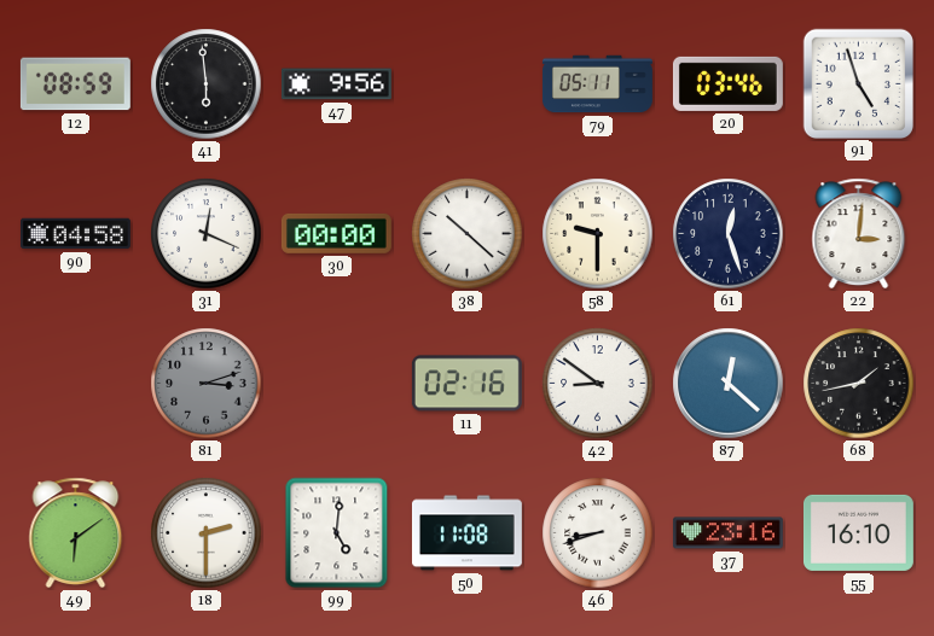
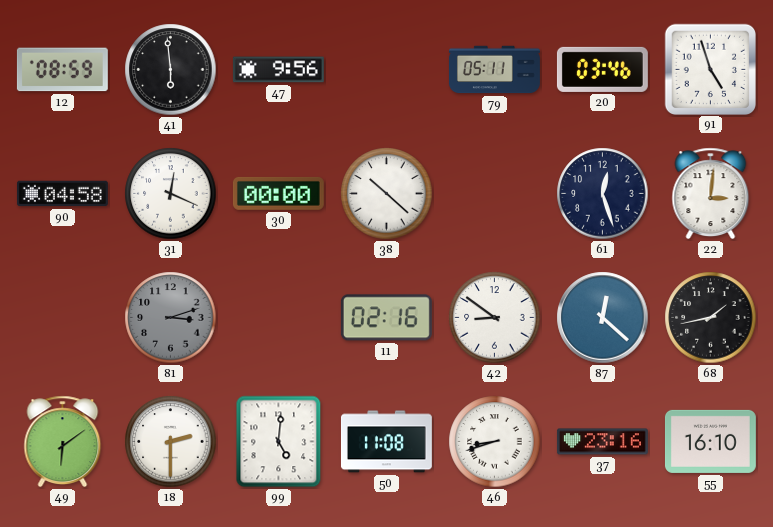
58: 9:30 -> none
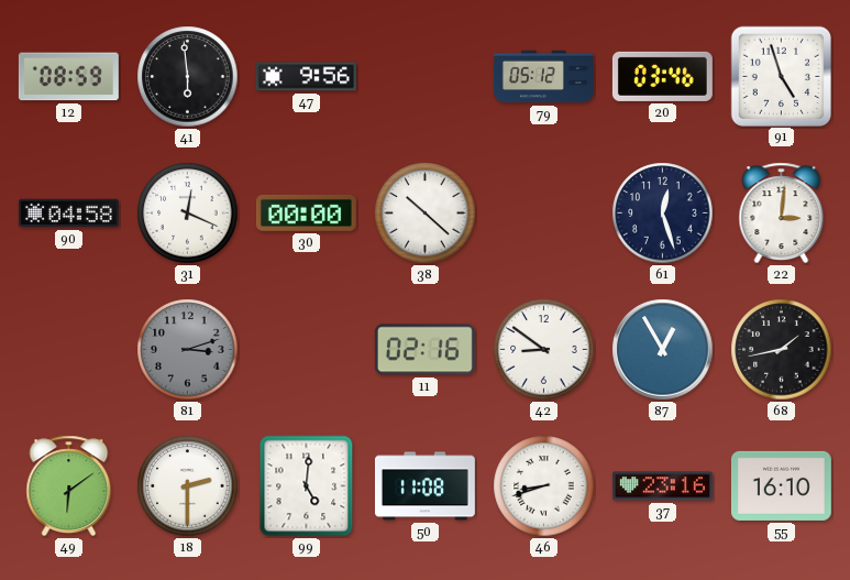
79: 05:11 -> 05:12
87: 12:22 -> 12:55
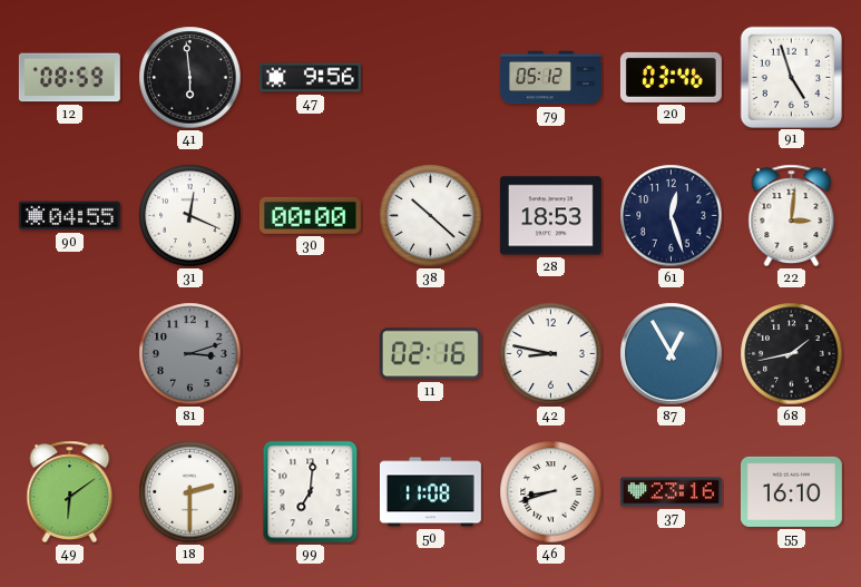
90: 04:58 -> 04:55
28: none -> 18:53
42: 8:51 -> 8:47
99: 5:01 -> 7:01
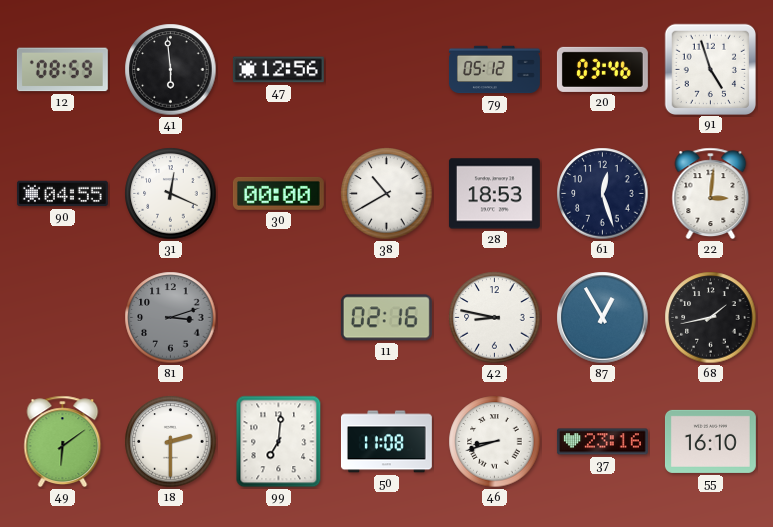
47: 9:56 -> 12:56
38: 10:22 -> 10:40
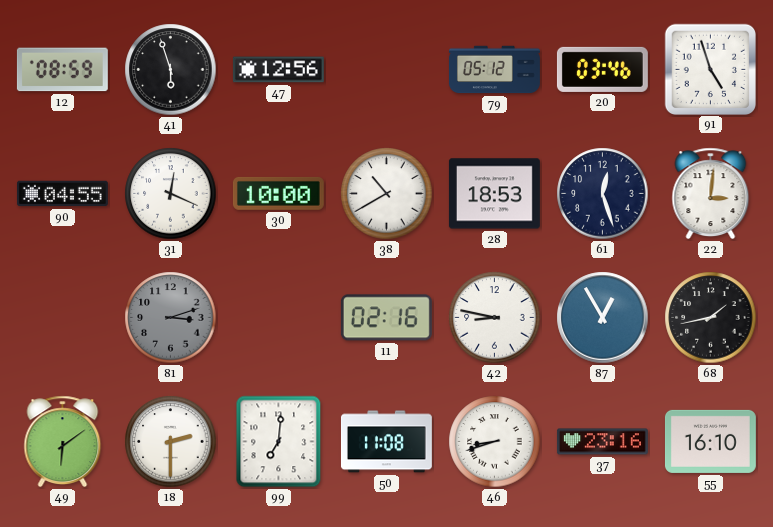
41: 5:59 -> 5:57
30: 00:00 -> 10:00
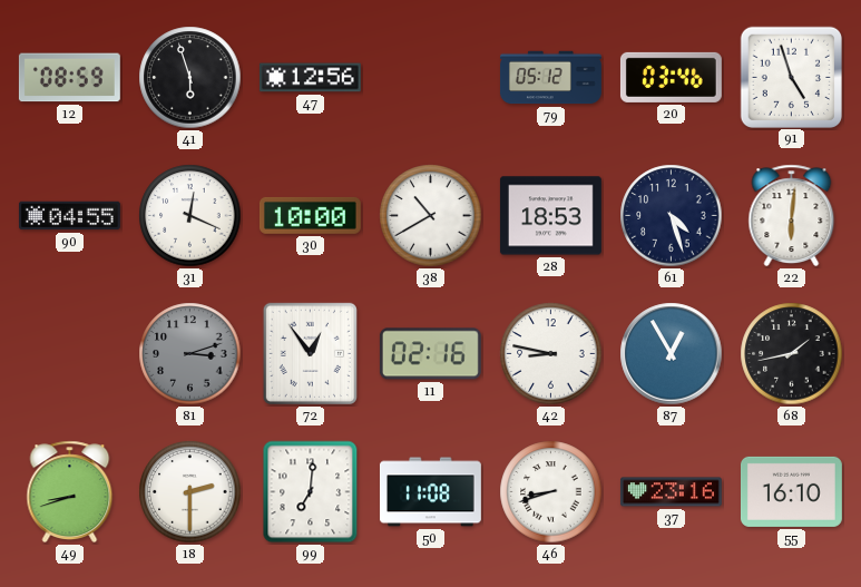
61: 12:27 -> 4:27
22: 3:01 -> 6:01
72: none -> 12:54
49: 6:09 -> 8:42
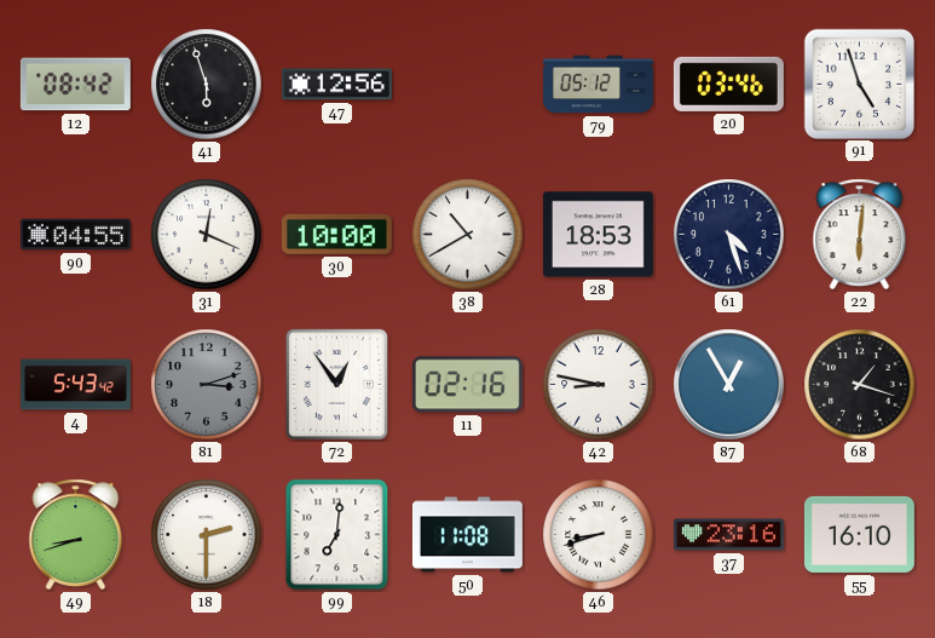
12: 08:59 -> 08:42
4: none -> 5:43
68: 1:43 -> 1:18
